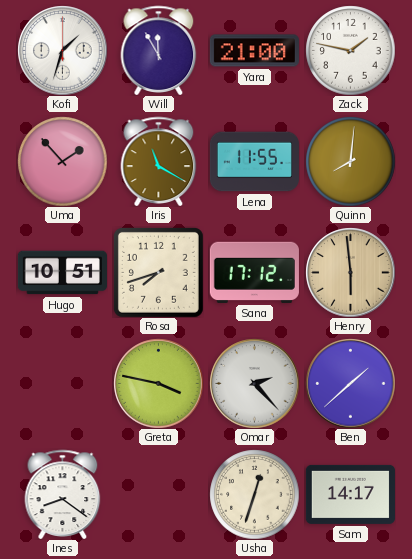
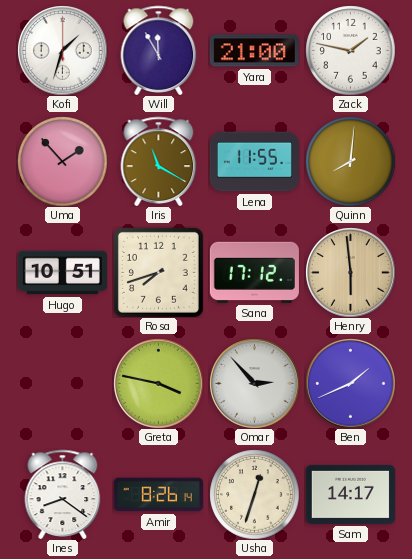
Omar: 2:23 -> 2:53
Ben: 1:38 -> 1:41
Amir: none -> 8:26
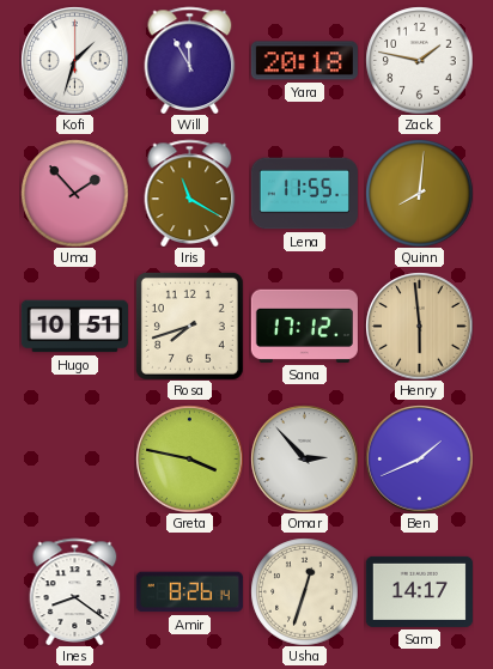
Yara: 21:00 -> 20:18
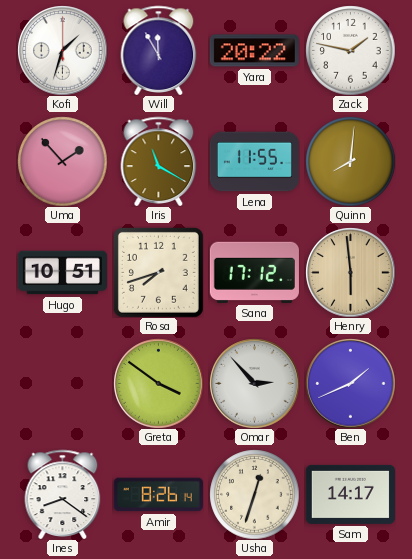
Yara: 20:18 -> 20:22
Greta: 3:47 -> 3:51
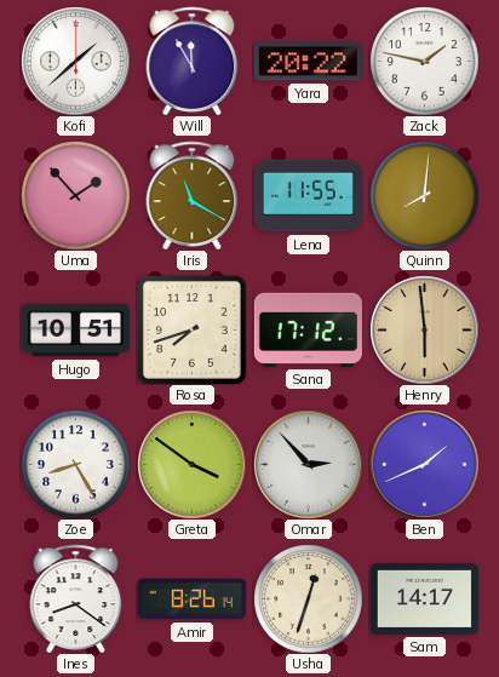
Kofi: 1:33 -> 1:38
Zoe: none -> 8:25
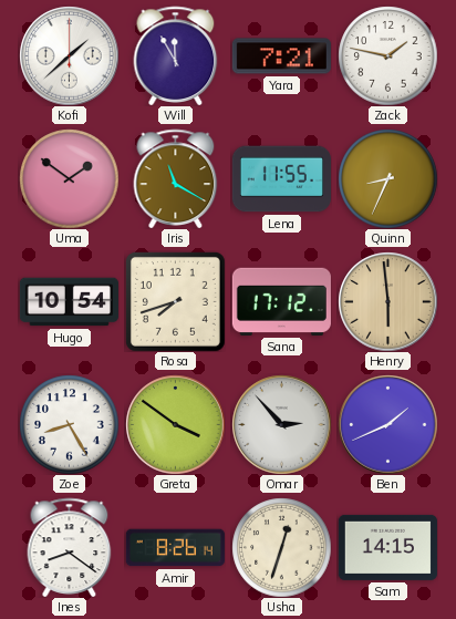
Yara: 20:22 -> 7:21
Uma: 1:53 -> 1:51
Quinn: 8:01 -> 8:34
Hugo: 10:51 -> 10:54
Sam: 14:17 -> 14:15
